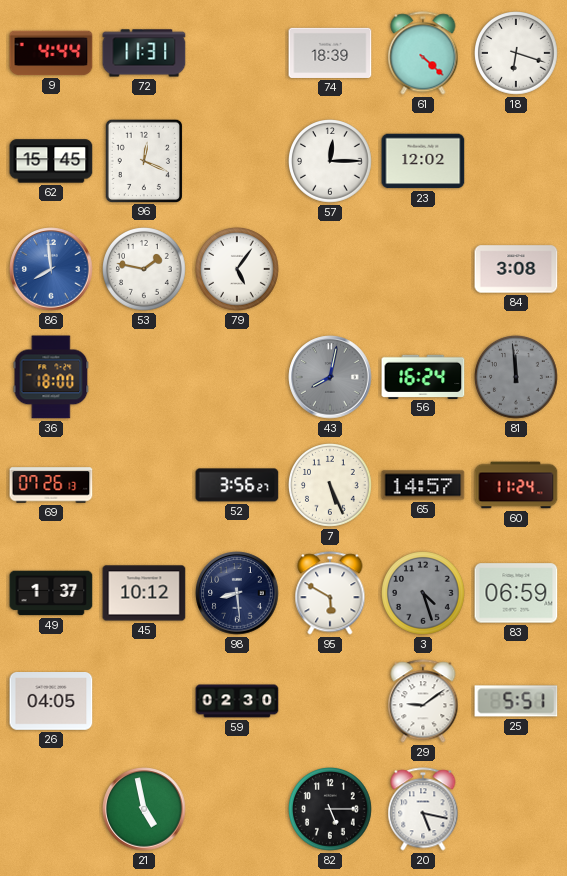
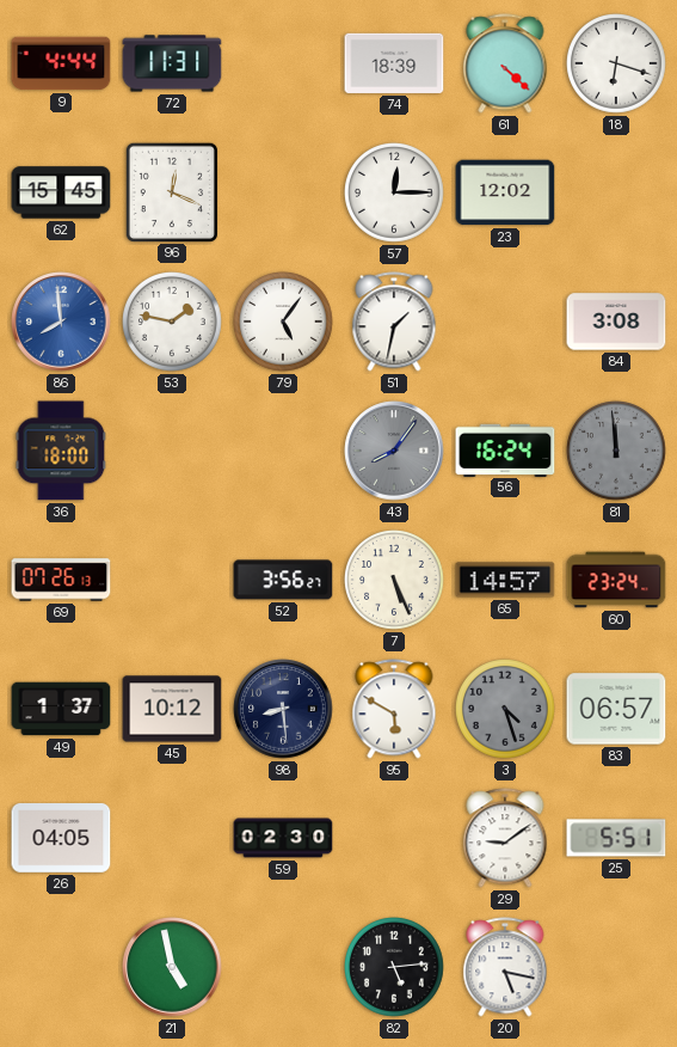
51: none -> 1:32
43: 8:02 -> 8:06
60: 11:24 -> 23:24
83: 06:59 -> 06:57
82: 5:15 -> 5:14
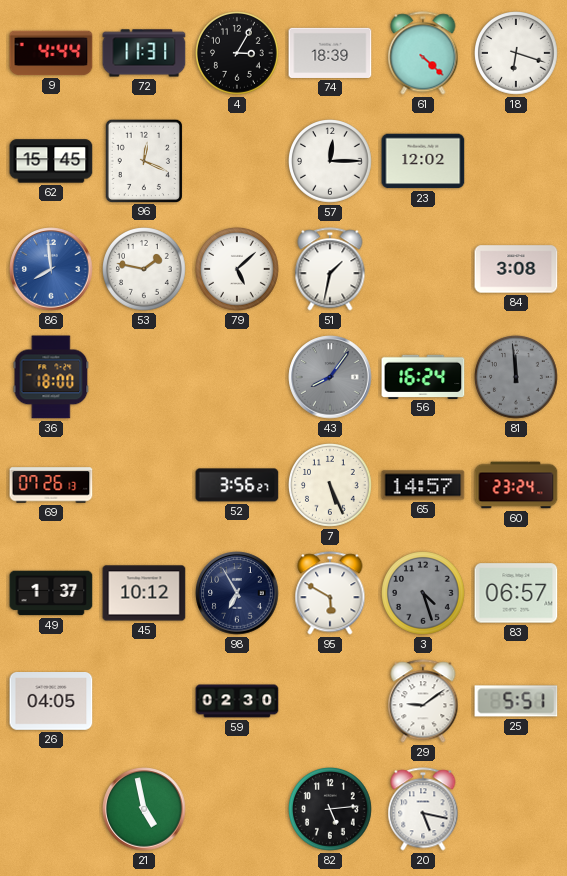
4: none -> 3:05
79: 5:06 -> 5:08
98: 8:29 -> 6:55
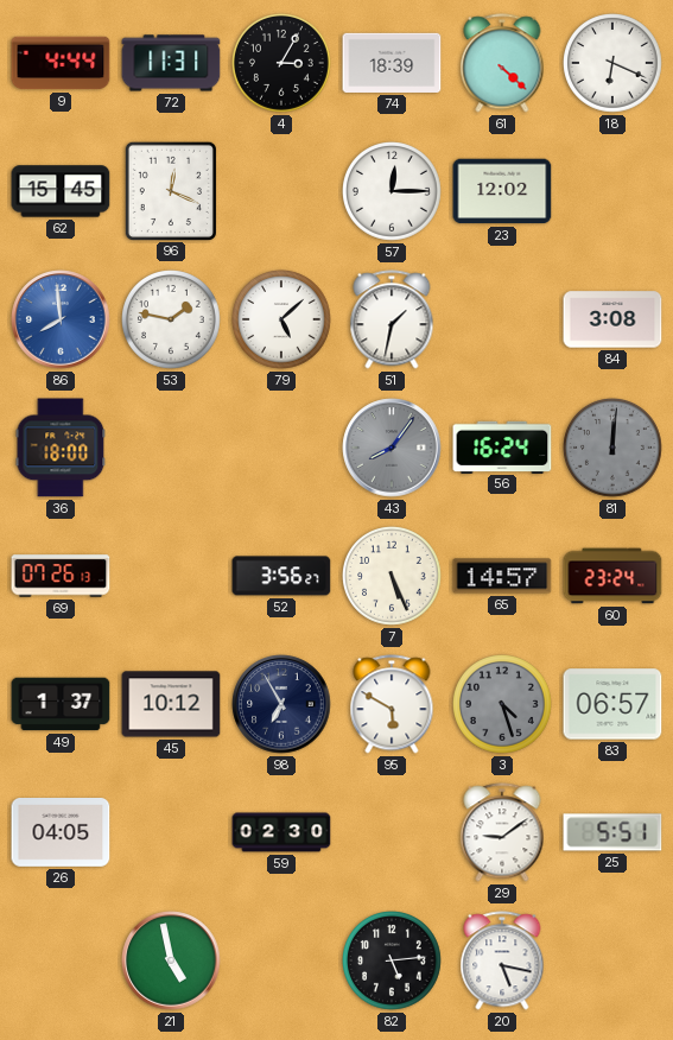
18: 6:18 -> 6:19
81: 11:59 -> 12:01
